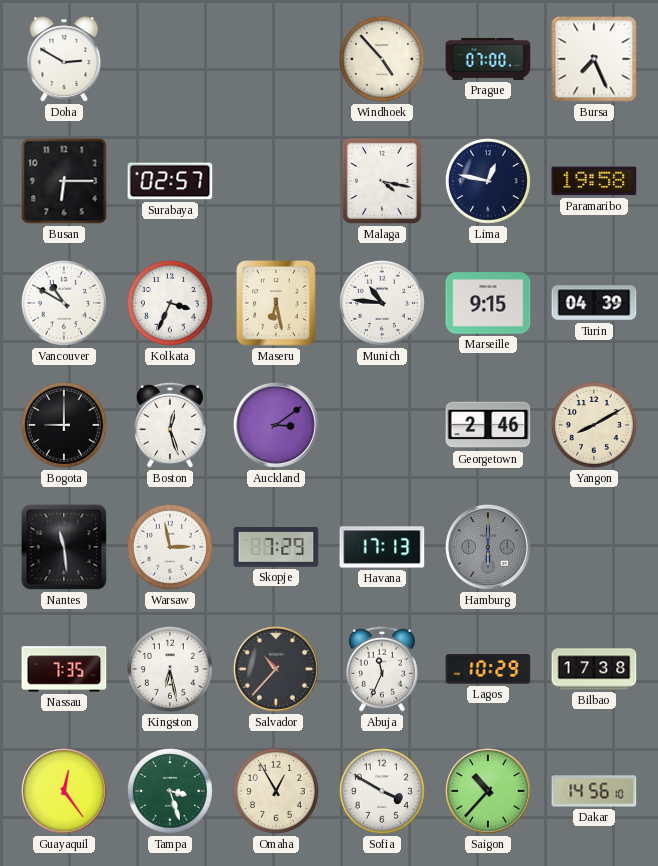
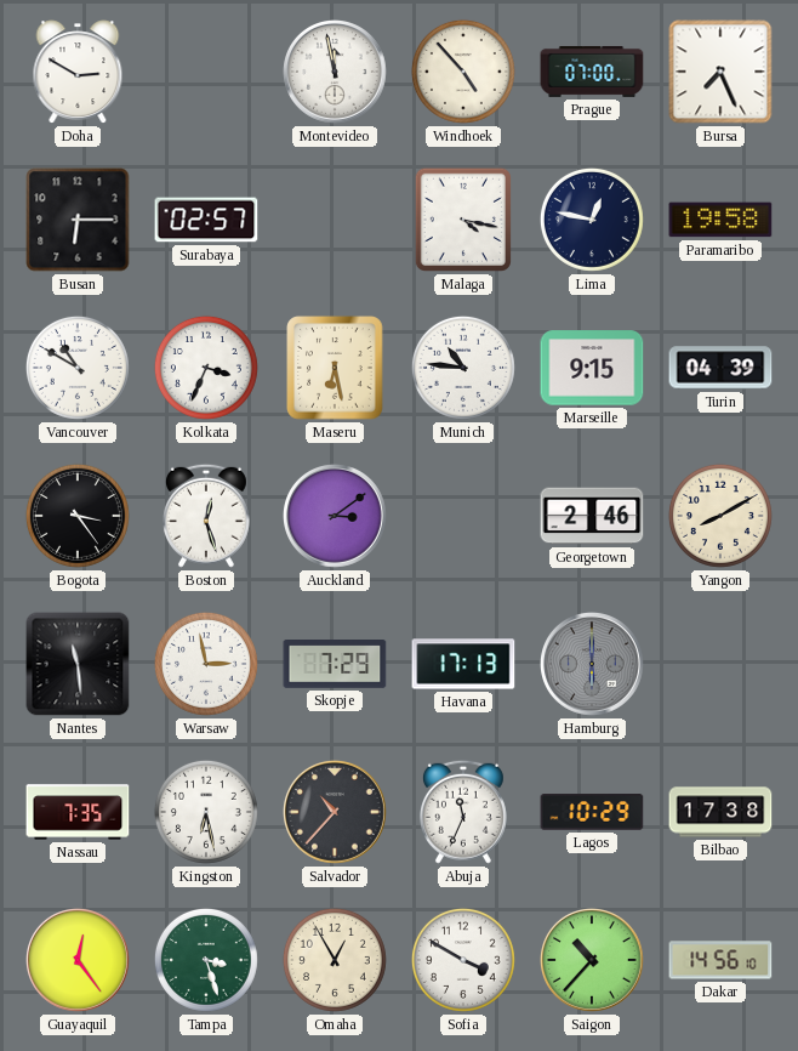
Montevideo: none -> 11:58
Bogota: 9:00 -> 3:24
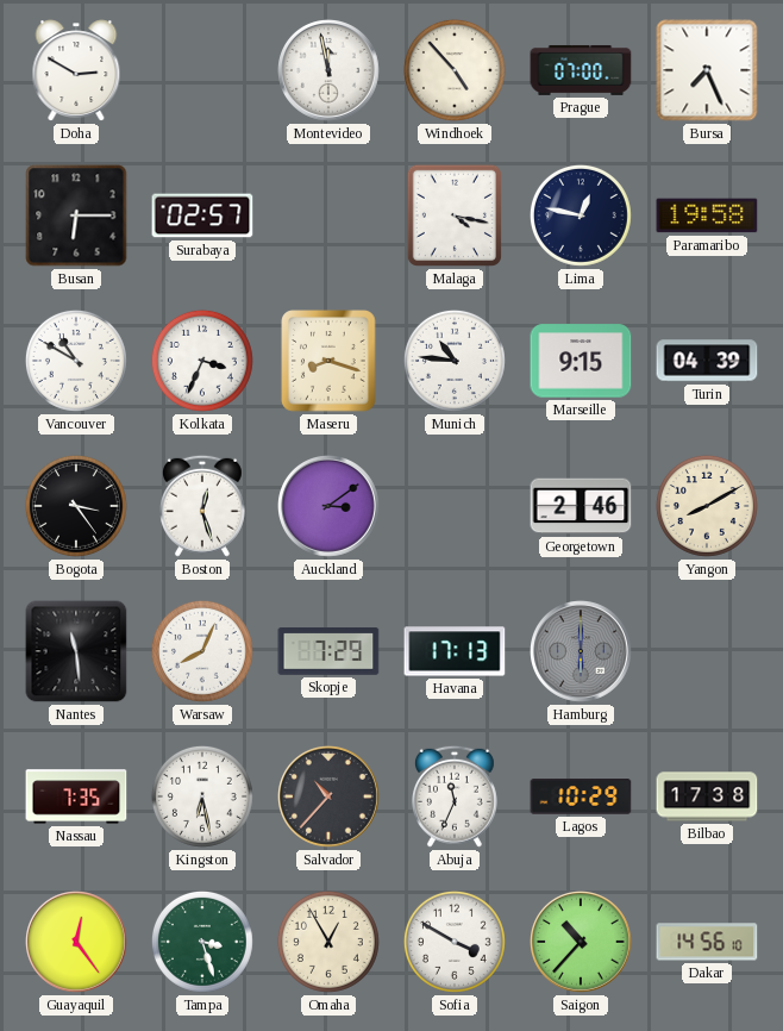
Maseru: 6:28 -> 8:18
Warsaw: 2:58 -> 8:04
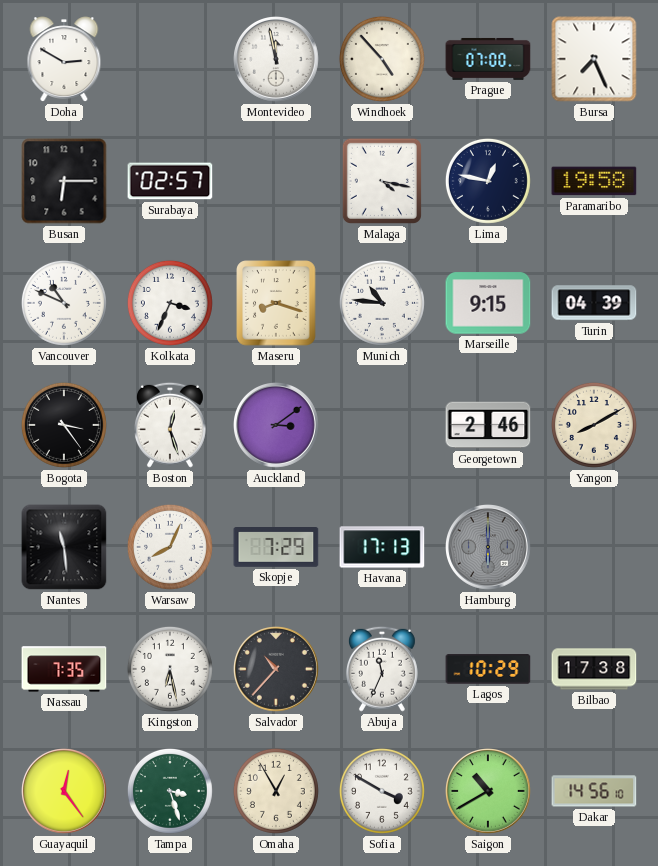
Vancouver: 10:50 -> 10:49
Saigon: 10:37 -> 10:40
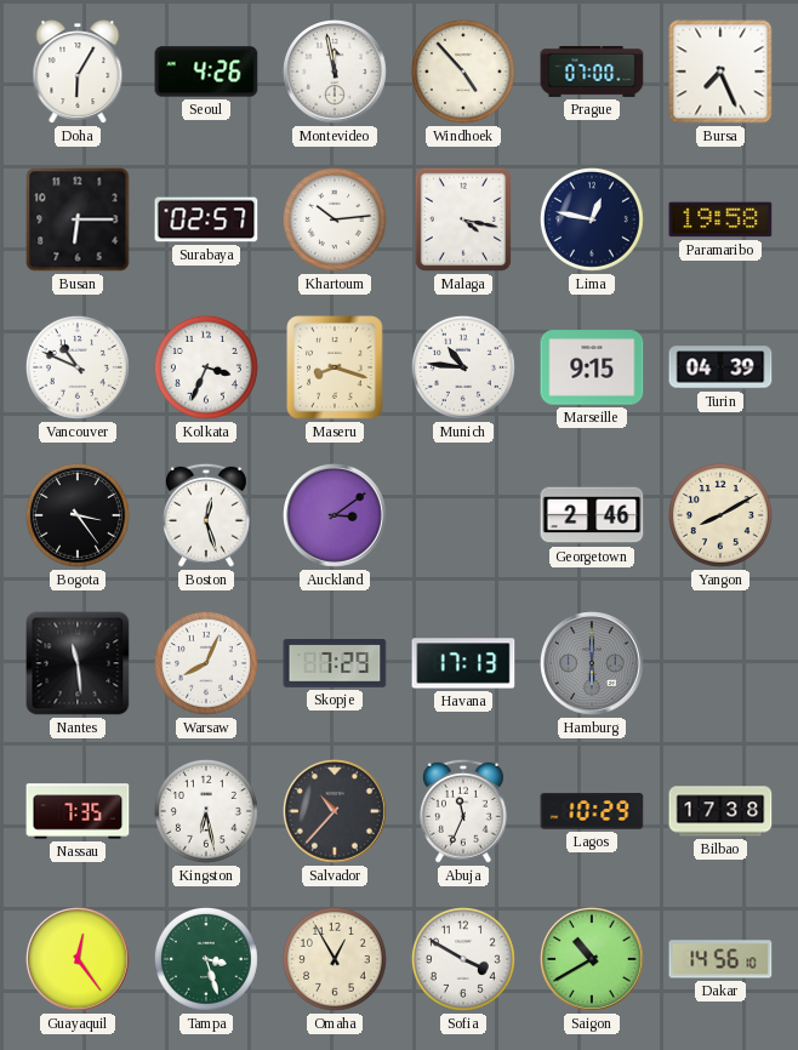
Doha: 2:50 -> 6:05
Seoul: none -> 4:26
Khartoum: none -> 10:14
